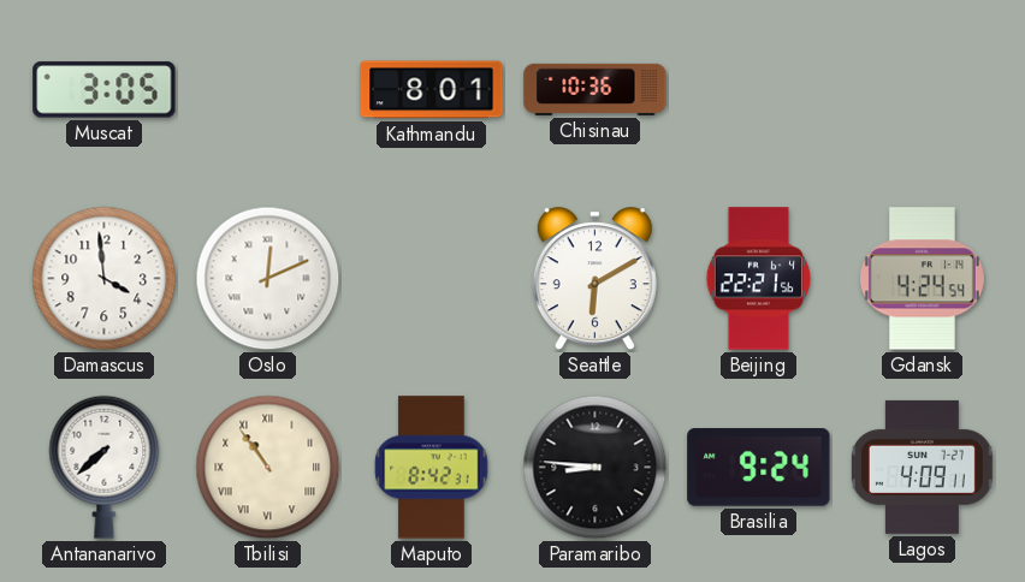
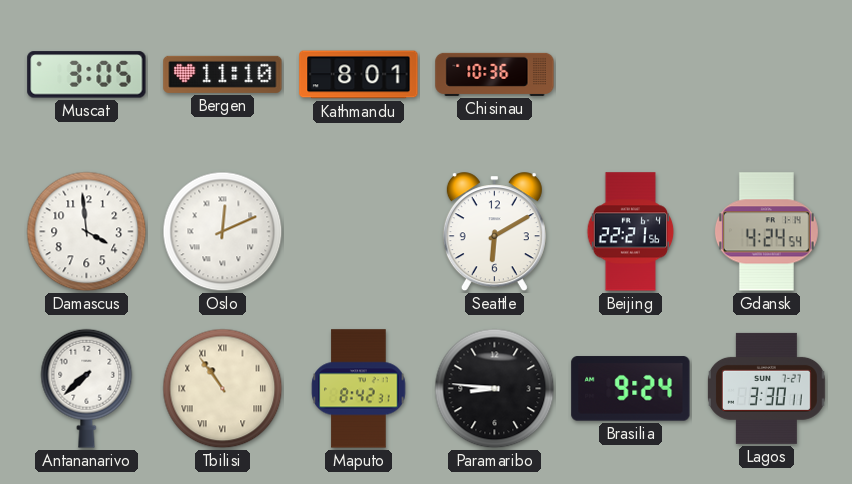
Bergen: none -> 11:10
Lagos: 4:09 -> 3:30
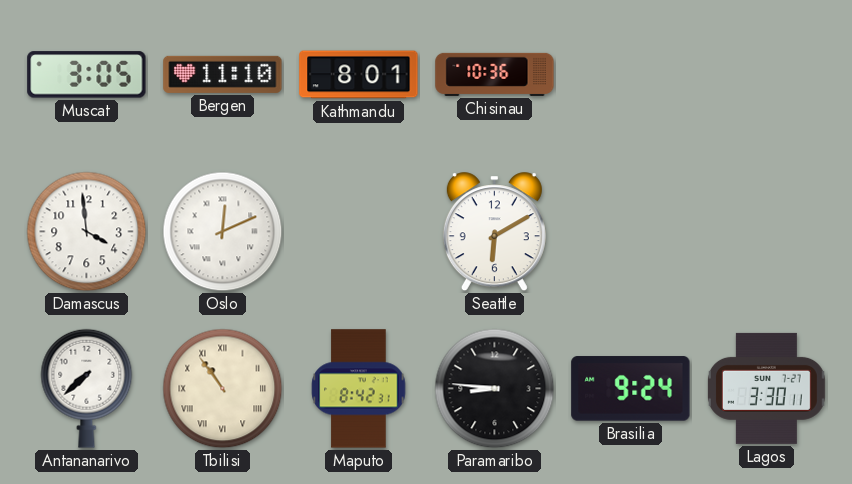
Beijing: 22:21 -> none
Gdansk: 4:24 -> none
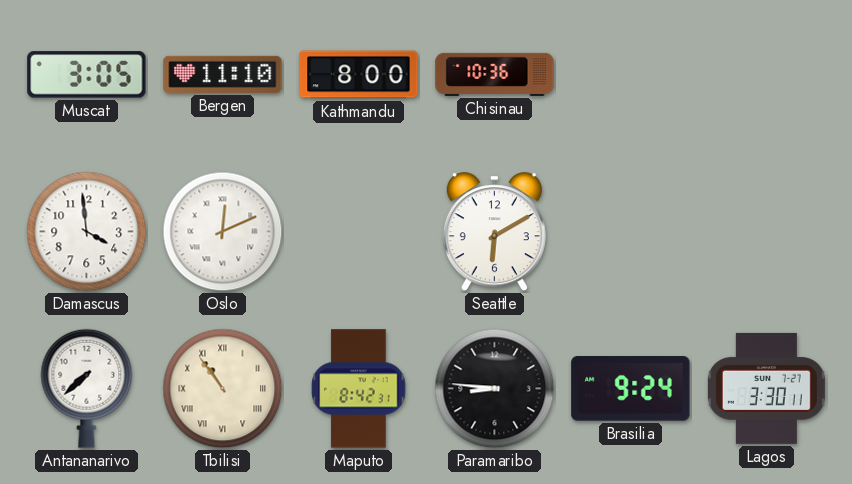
Kathmandu: 8:01 -> 8:00
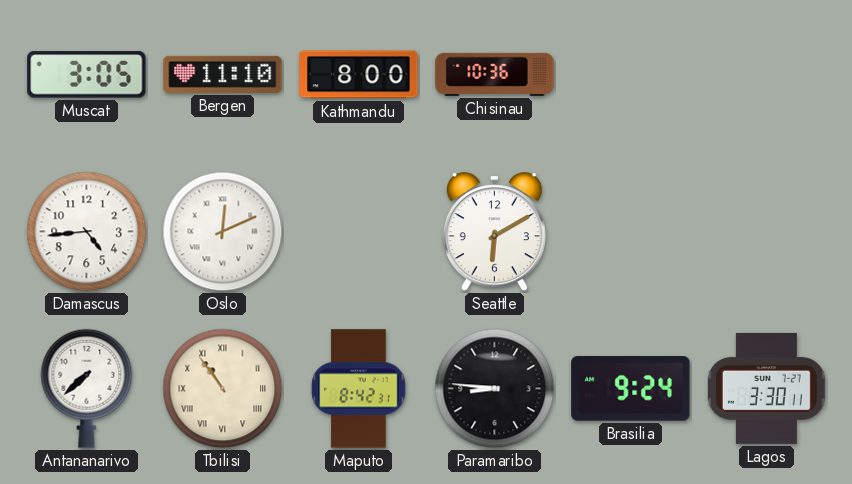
Damascus: 3:59 -> 4:44
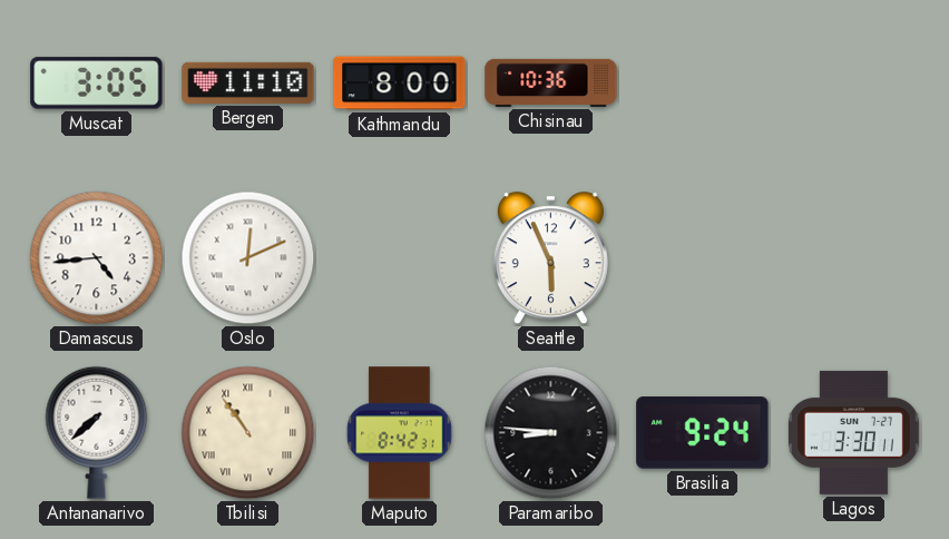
Seattle: 6:10 -> 5:56
